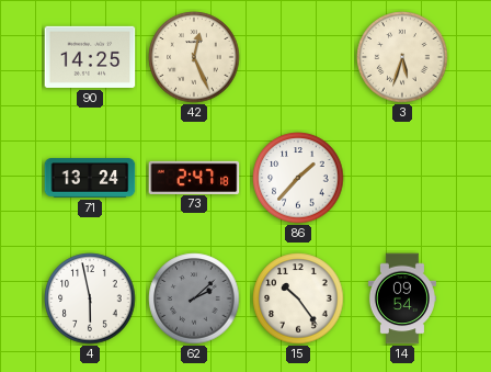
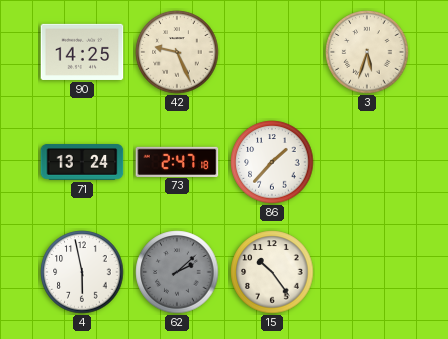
42: 12:26 -> 9:26
14: 09:54 -> none
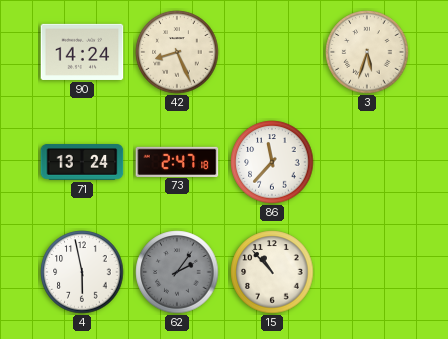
90: 14:25 -> 14:24
42: 9:26 -> 8:26
86: 1:37 -> 11:37
62: 2:08 -> 2:06
15: 10:24 -> 10:53
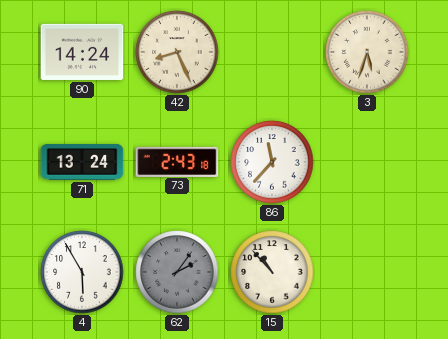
73: 2:47 -> 2:43
4: 5:58 -> 5:55
